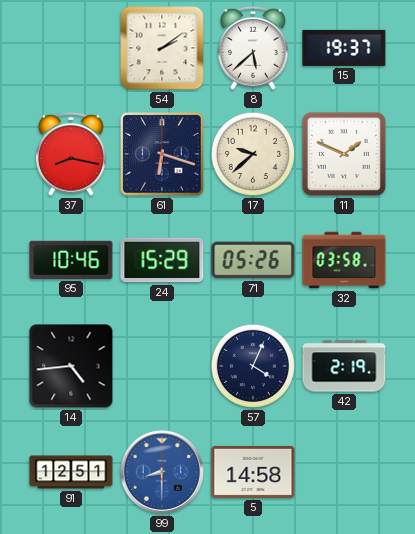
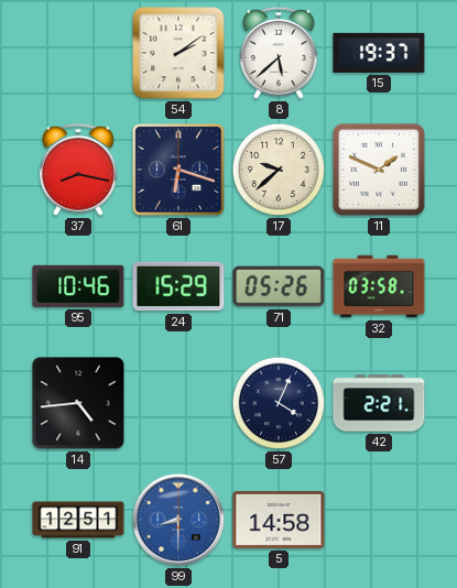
42: 2:19 -> 2:21
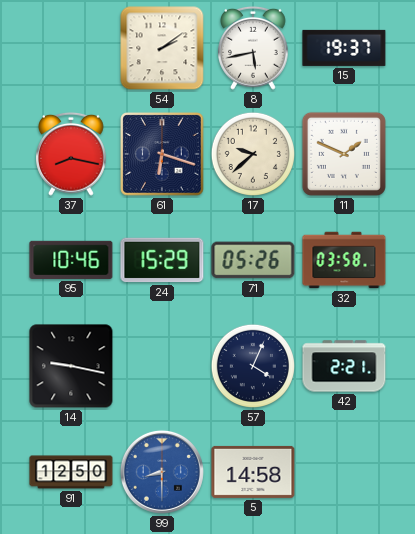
8: 5:38 -> 5:43
14: 4:44 -> 9:17
91: 12:51 -> 12:50
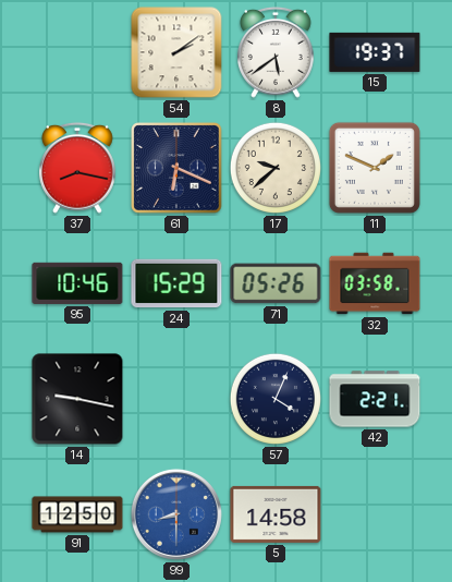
8: 5:43 -> 5:39
61: 6:18 -> 6:19
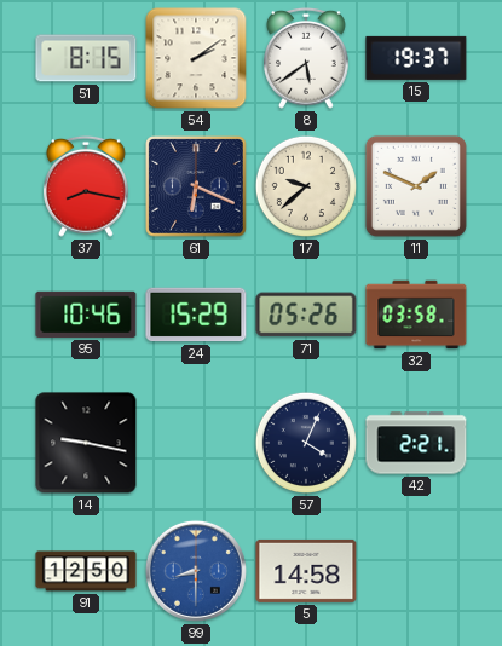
51: none -> 8:15
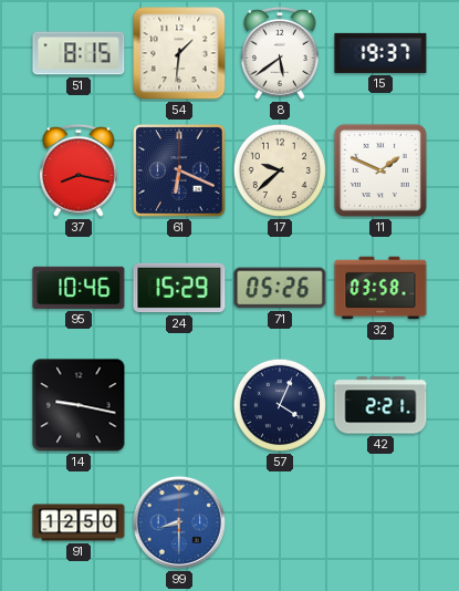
54: 2:09 -> 1:31
5: 14:58 -> none
